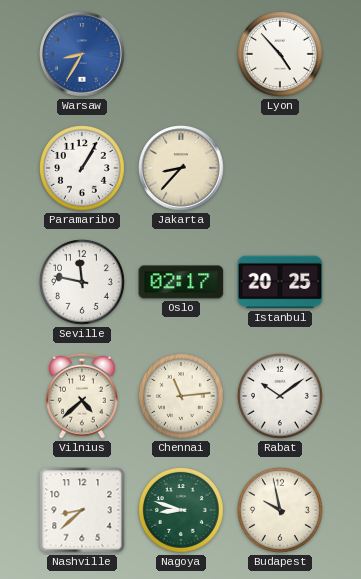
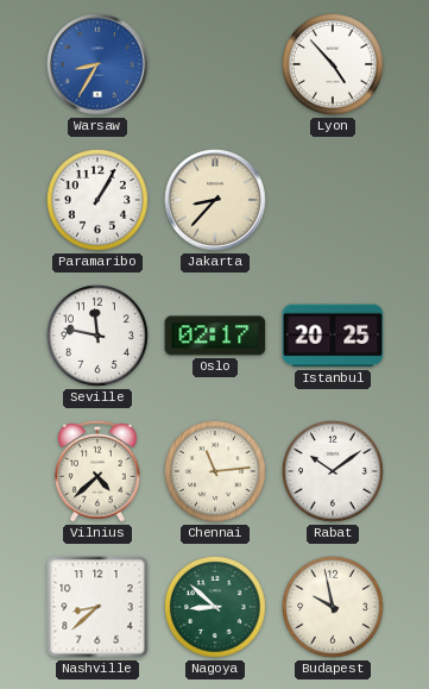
Nagoya: 8:48 -> 8:52
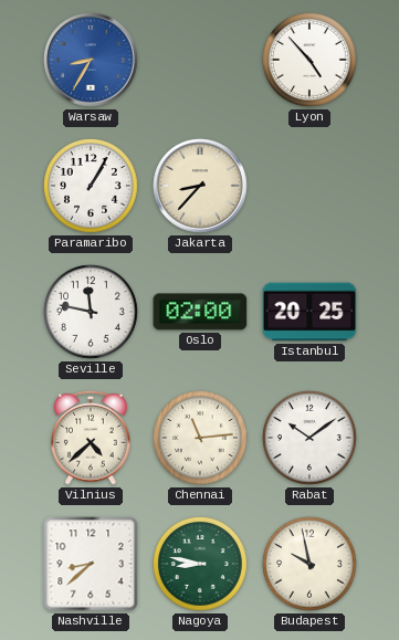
Oslo: 02:17 -> 02:00
Nagoya: 8:52 -> 8:47
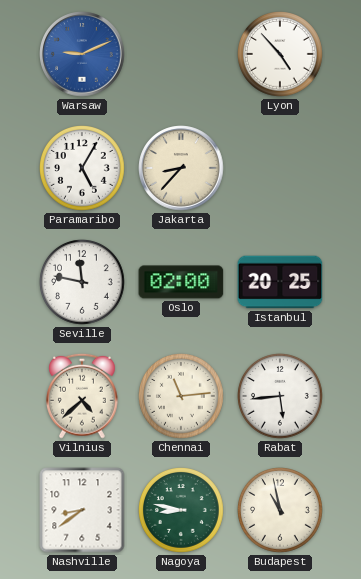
Warsaw: 8:35 -> 9:11
Paramaribo: 1:05 -> 5:05
Rabat: 10:09 -> 5:44
Nashville: 8:38 -> 8:39
Budapest: 9:58 -> 10:58
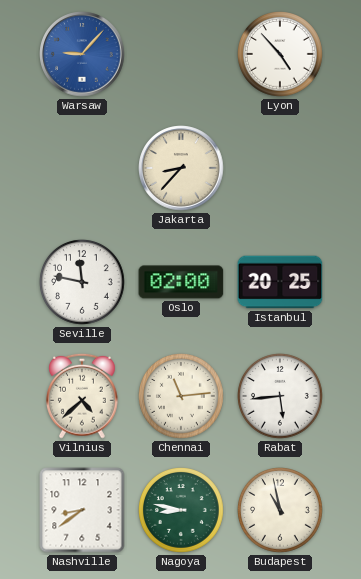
Warsaw: 9:11 -> 9:07
Paramaribo: 5:05 -> none
